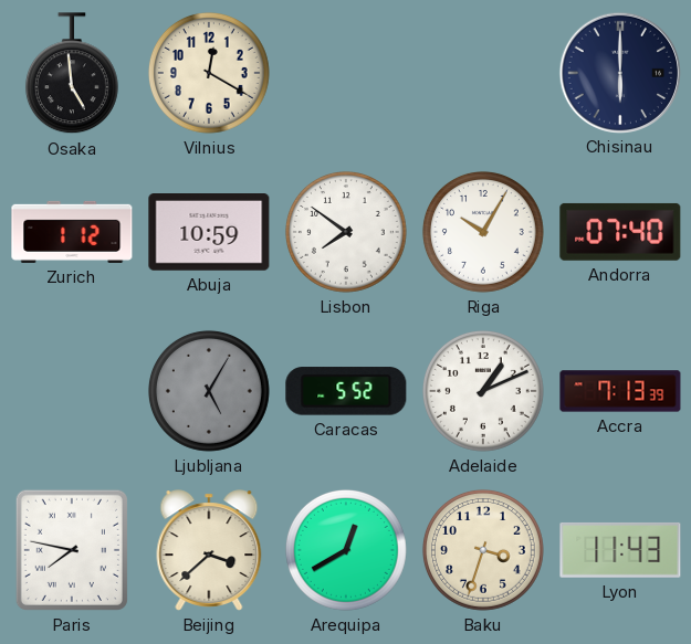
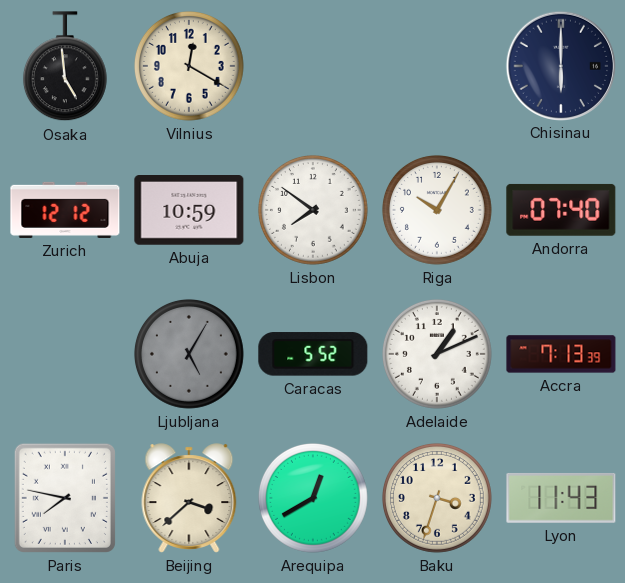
Zurich: 1:12 -> 12:12
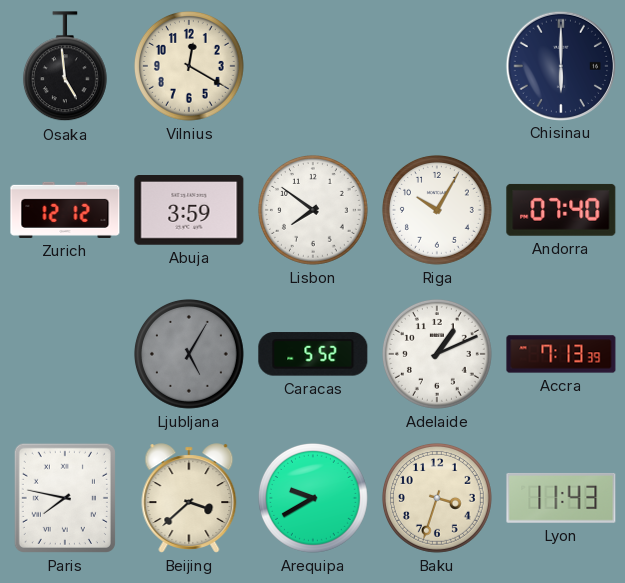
Abuja: 10:59 -> 3:59
Arequipa: 12:40 -> 9:40
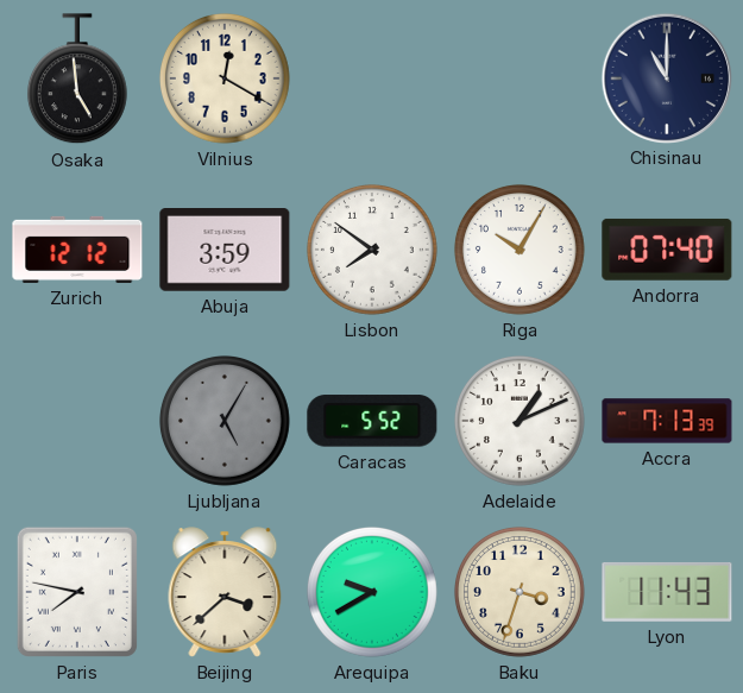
Chisinau: 6:00 -> 11:00
